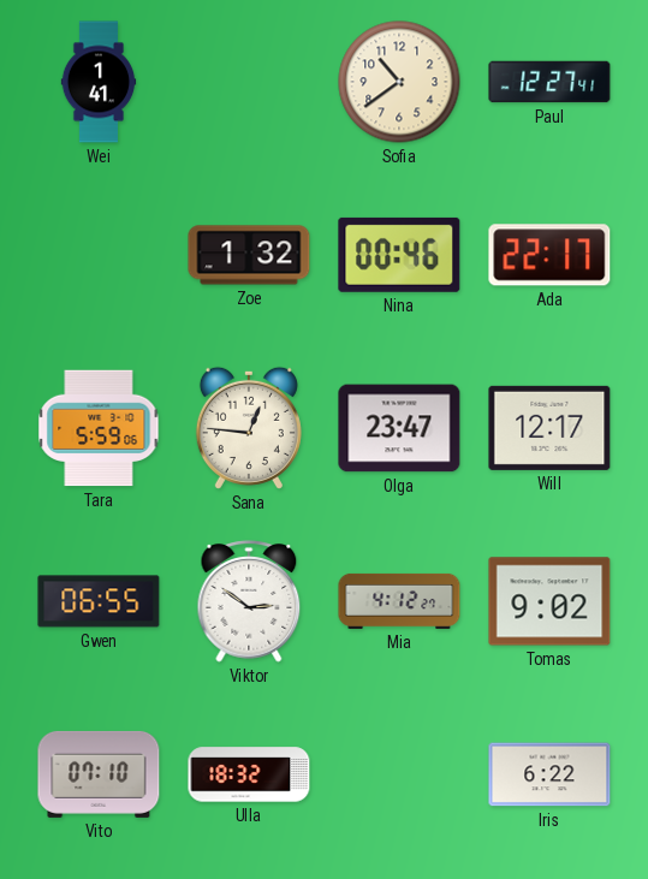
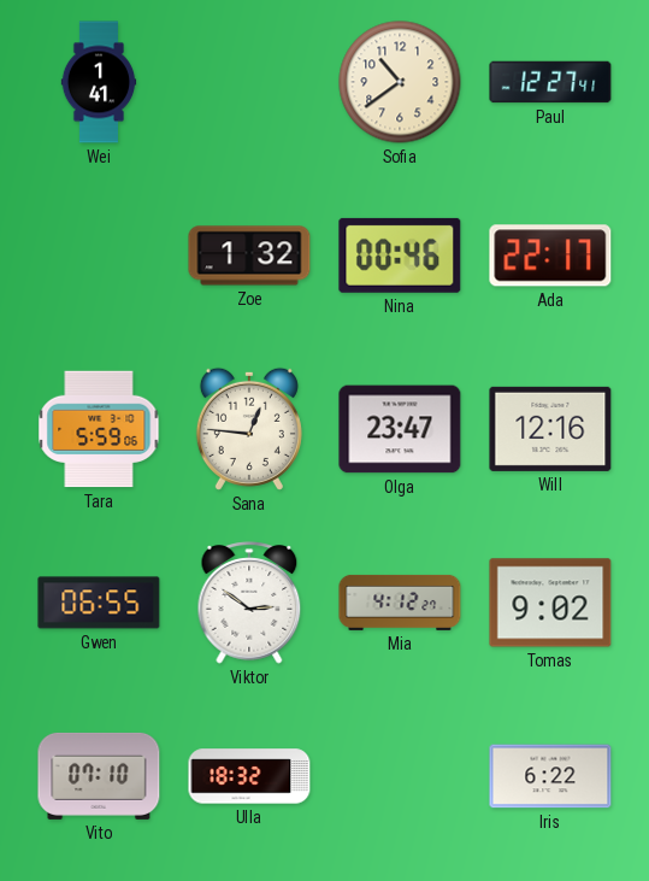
Will: 12:17 -> 12:16
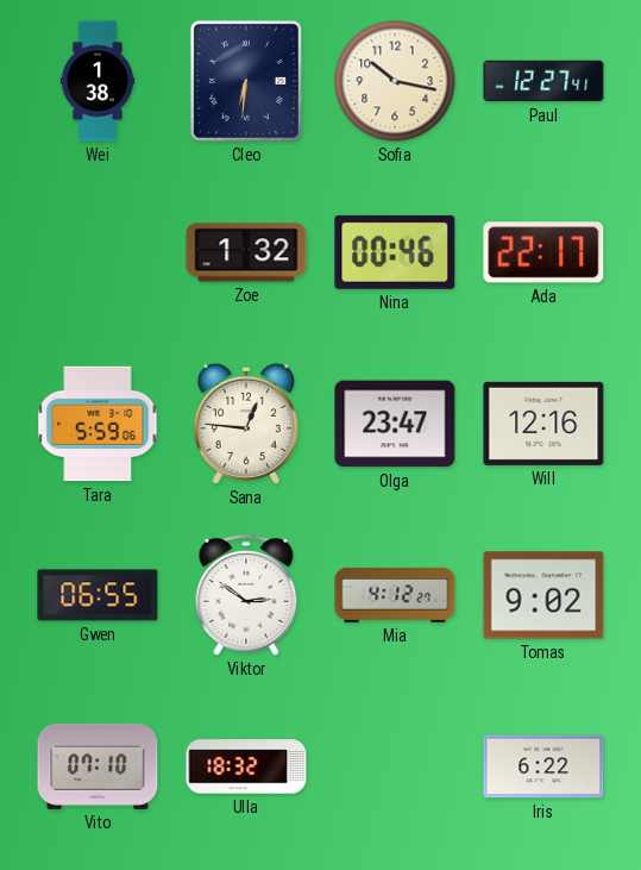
Wei: 1:41 -> 1:38
Cleo: none -> 6:31
Sofia: 10:39 -> 10:17
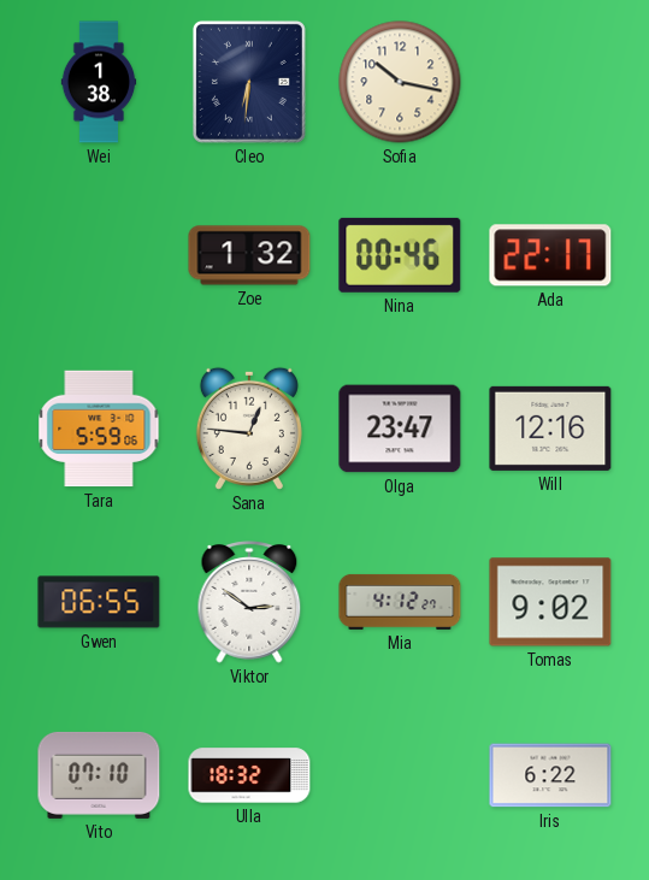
Paul: 12:27 -> none
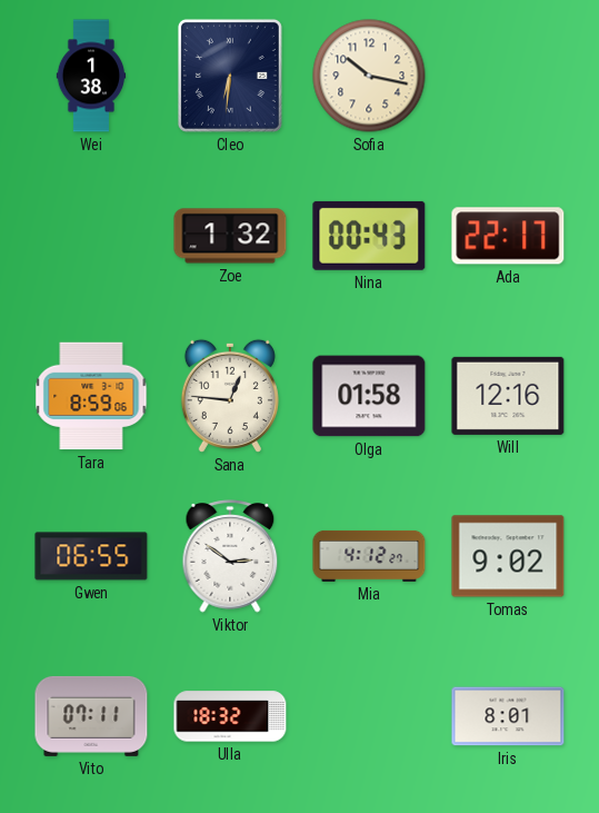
Nina: 00:46 -> 00:43
Tara: 5:59 -> 8:59
Olga: 23:47 -> 01:58
Vito: 07:10 -> 07:11
Iris: 6:22 -> 8:01
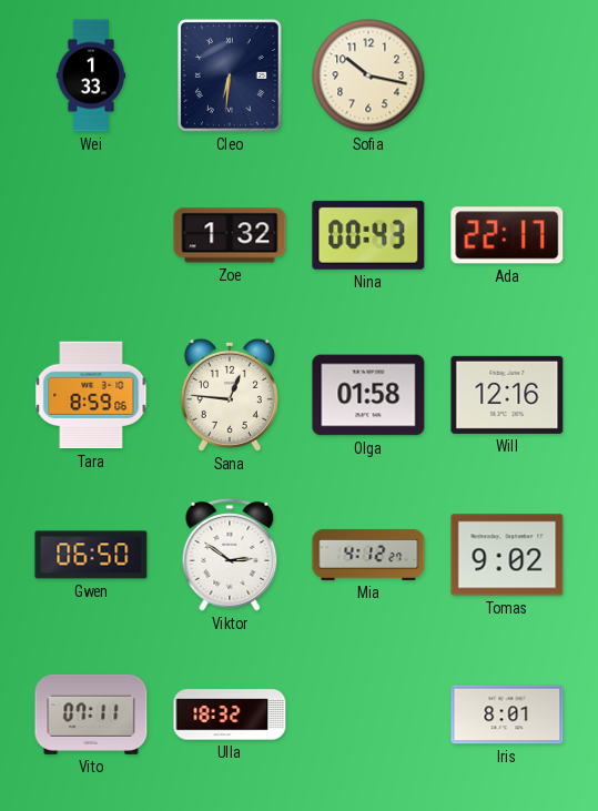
Wei: 1:38 -> 1:33
Gwen: 06:55 -> 06:50
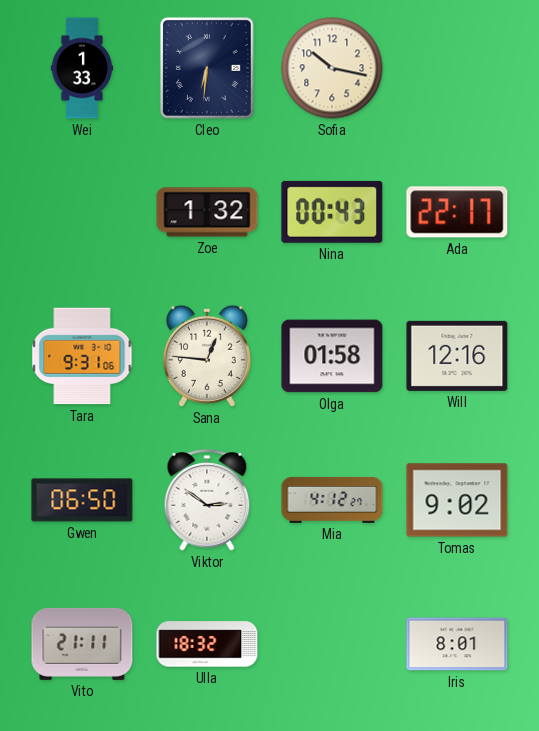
Tara: 8:59 -> 9:31
Vito: 07:11 -> 21:11
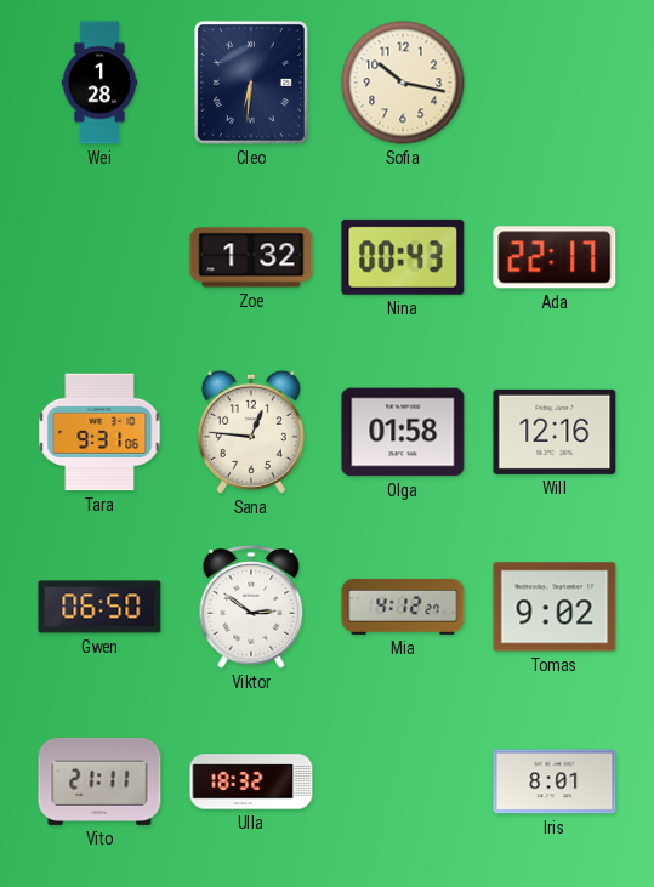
Wei: 1:33 -> 1:28
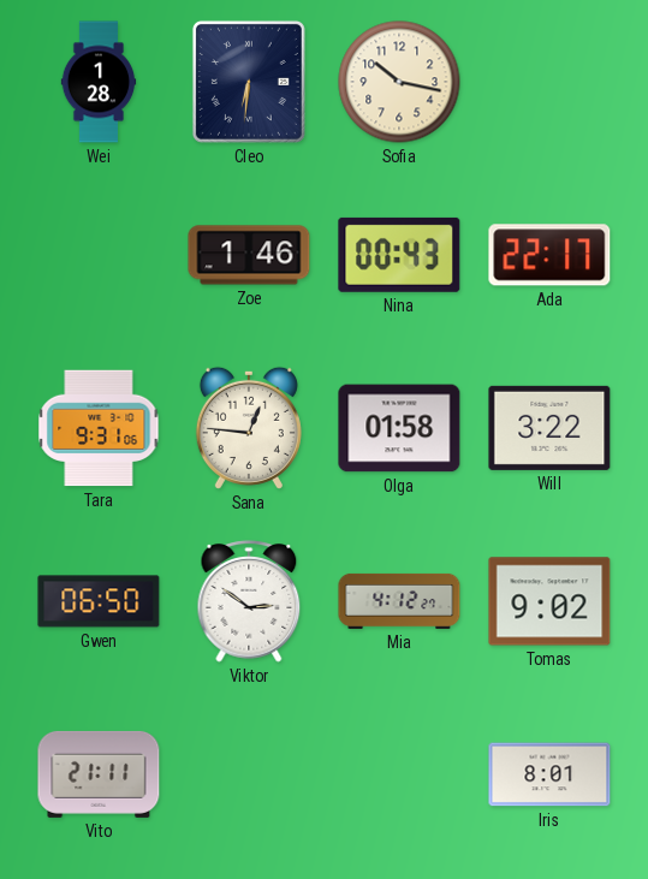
Zoe: 1:32 -> 1:46
Will: 12:16 -> 3:22
Ulla: 18:32 -> none
